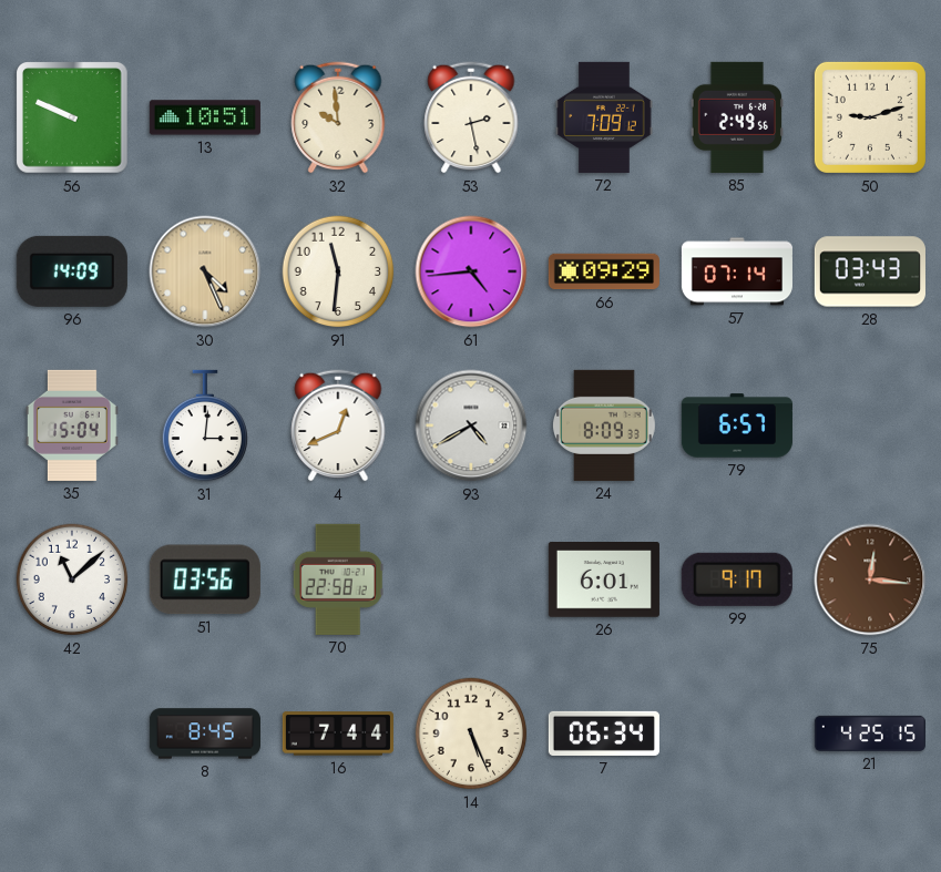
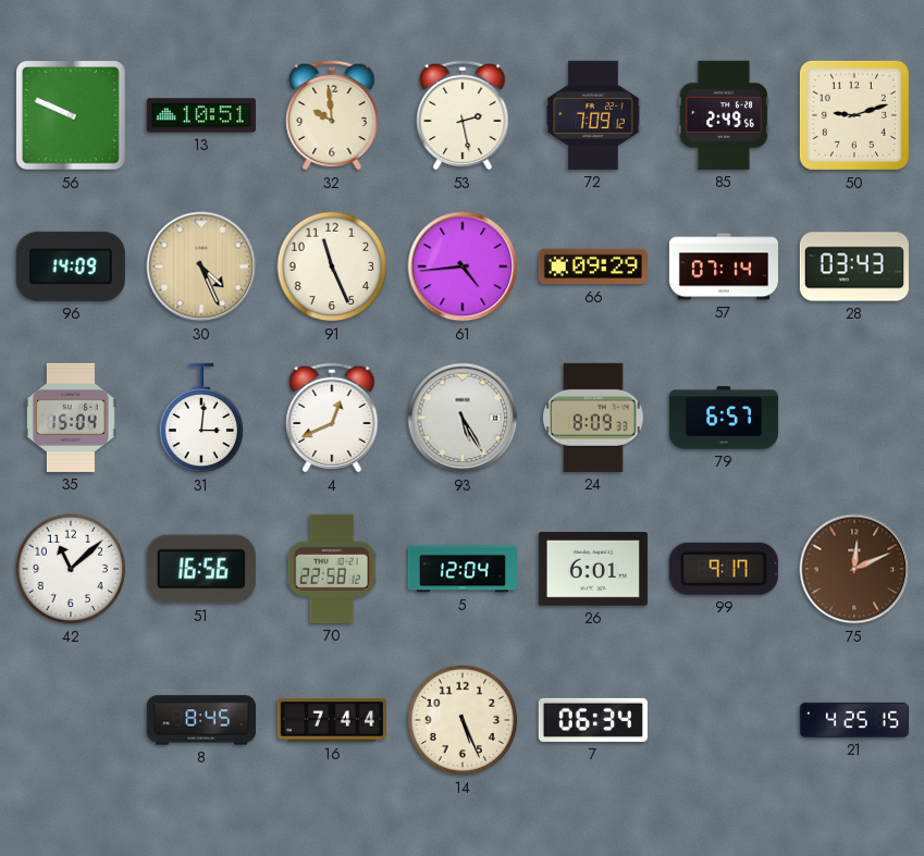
91: 11:31 -> 11:26
93: 4:40 -> 5:25
51: 03:56 -> 16:56
5: none -> 12:04
75: 12:16 -> 12:11
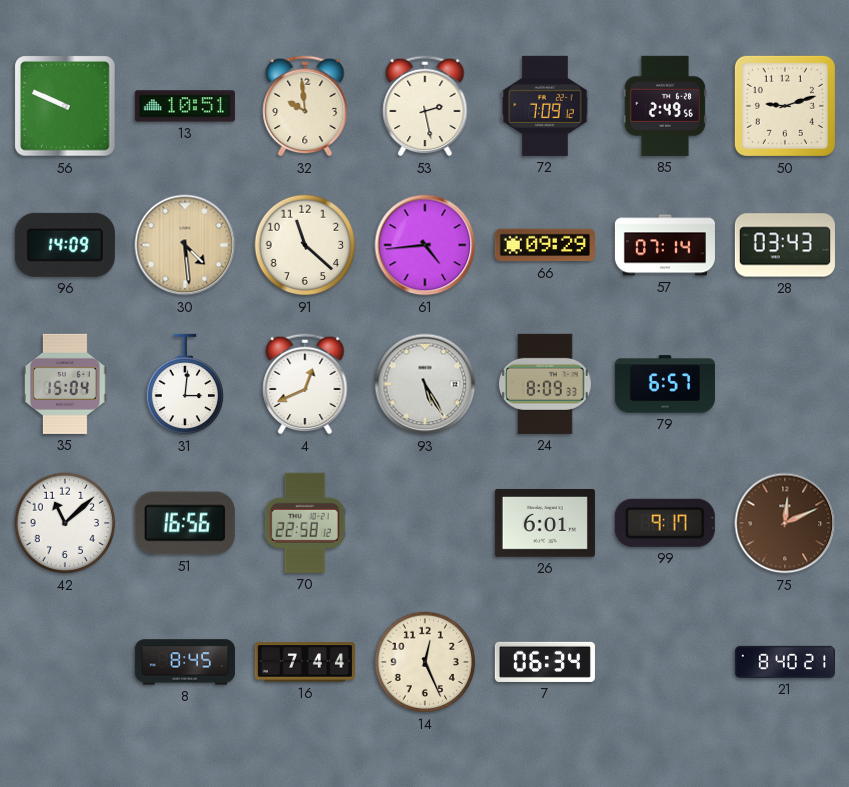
30: 4:26 -> 4:29
91: 11:26 -> 11:22
5: 12:04 -> none
14: 5:26 -> 12:26
21: 4:25 -> 8:40
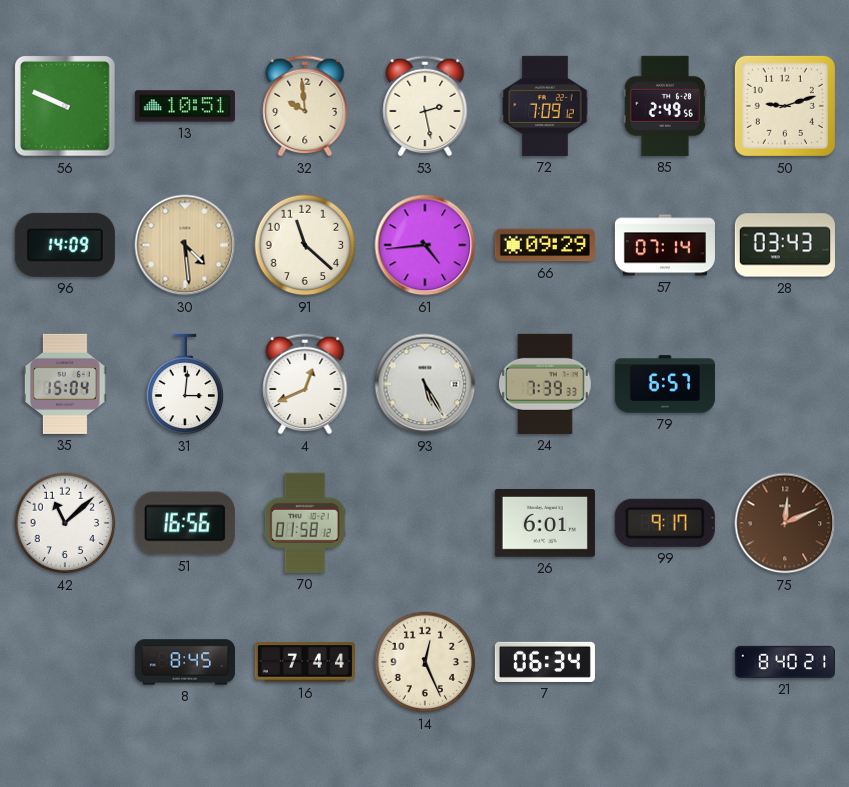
24: 8:09 -> 7:39
70: 22:58 -> 01:58
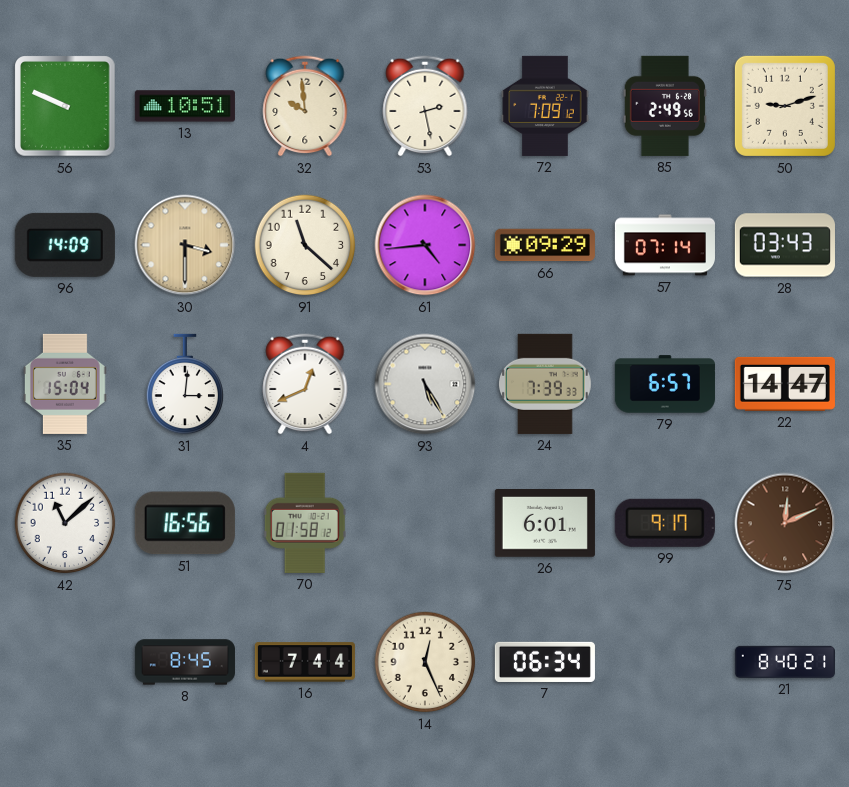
30: 4:29 -> 3:30
22: none -> 14:47
